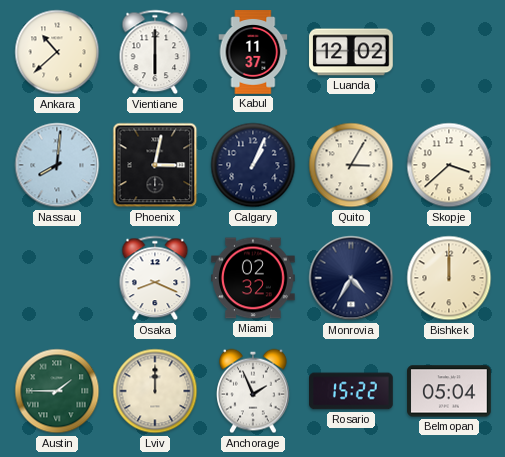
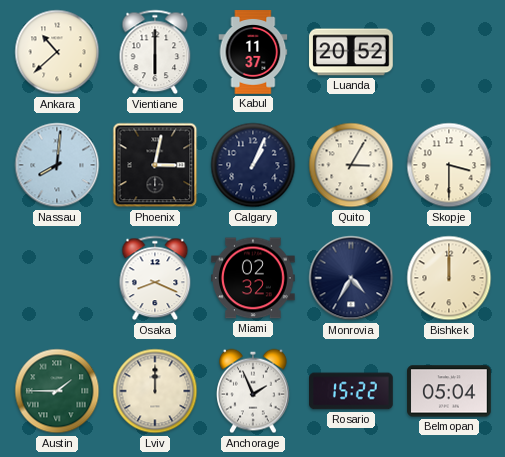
Luanda: 12:02 -> 20:52
Skopje: 3:38 -> 3:30
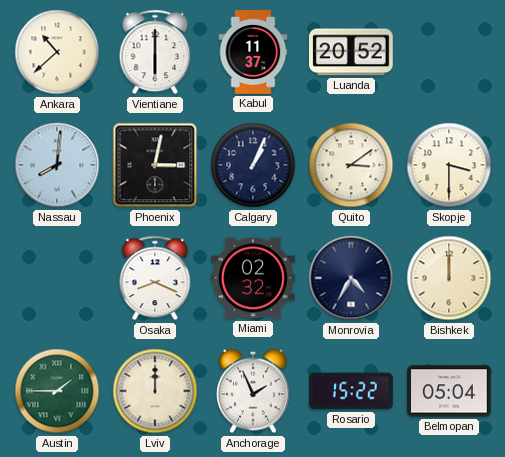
Quito: 3:05 -> 3:09
